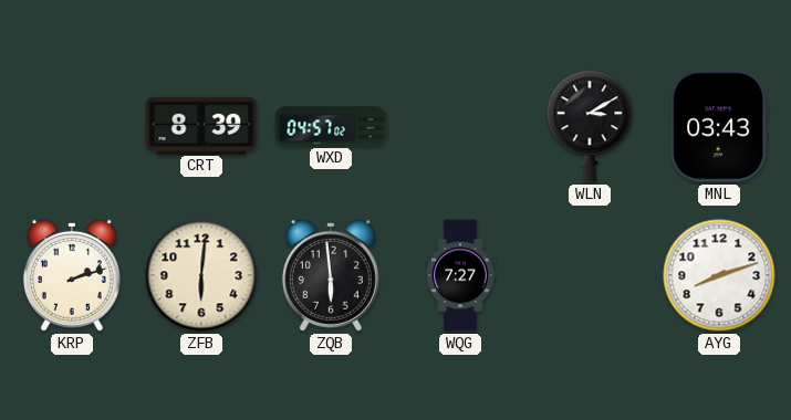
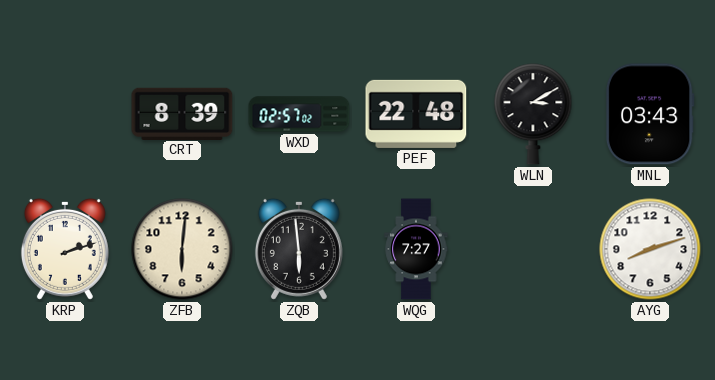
WXD: 04:57 -> 02:57
PEF: none -> 22:48
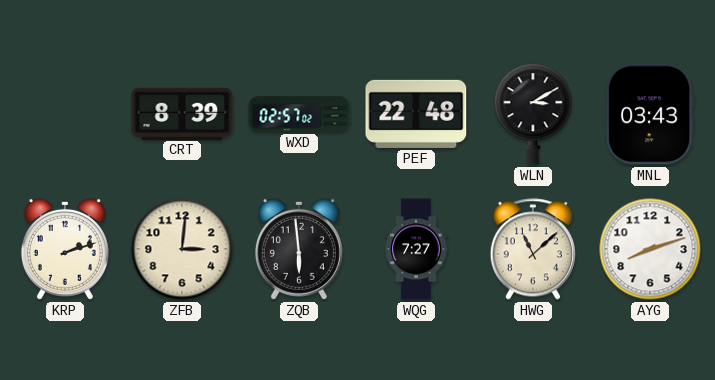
ZFB: 6:01 -> 3:01
HWG: none -> 11:08
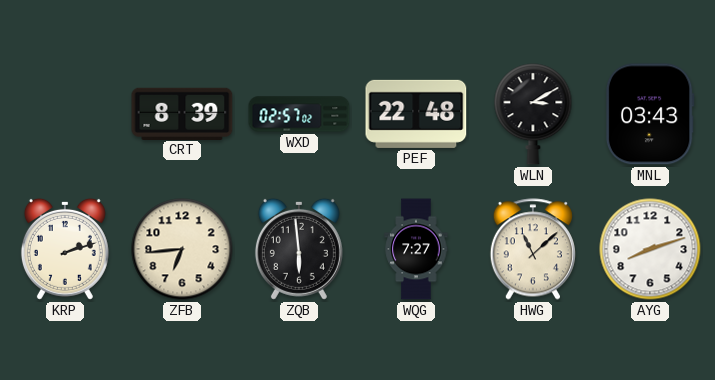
ZFB: 3:01 -> 6:44
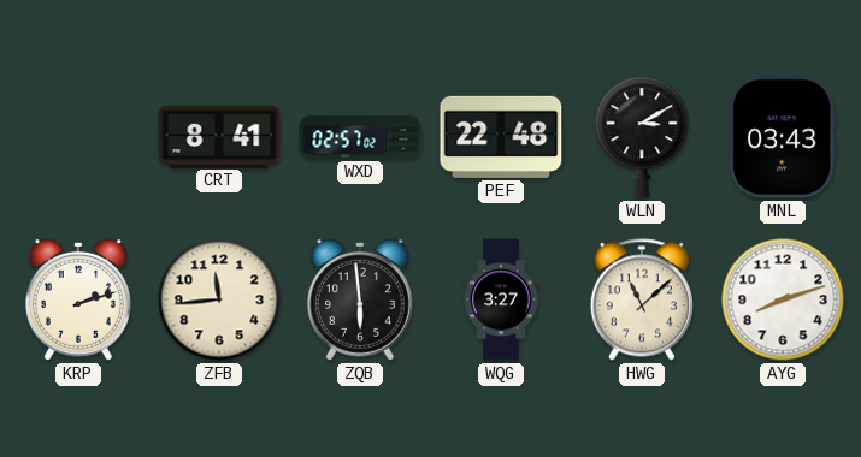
CRT: 8:39 -> 8:41
ZFB: 6:44 -> 11:44
WQG: 7:27 -> 3:27
